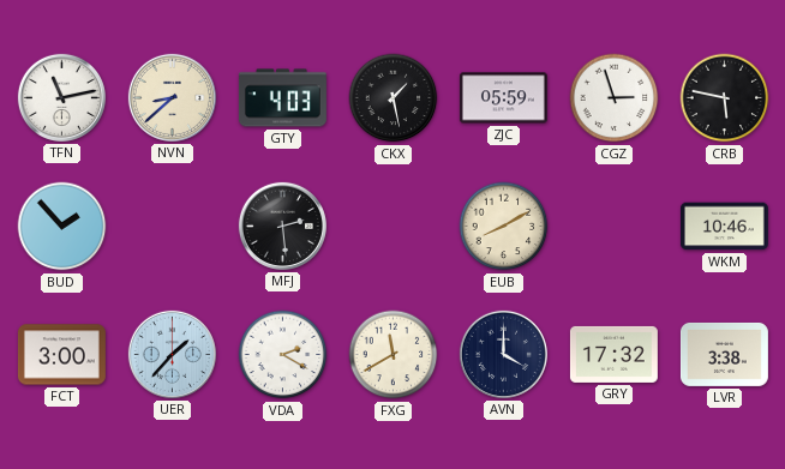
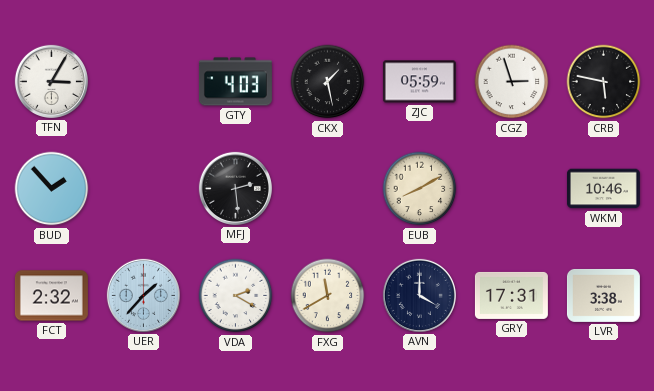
TFN: 11:13 -> 3:05
NVN: 8:38 -> none
FCT: 3:00 -> 2:32
GRY: 17:32 -> 17:31
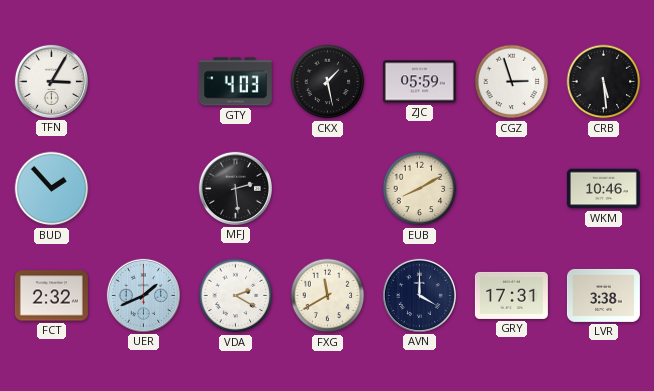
CRB: 5:47 -> 5:29
UER: 1:37 -> 1:41
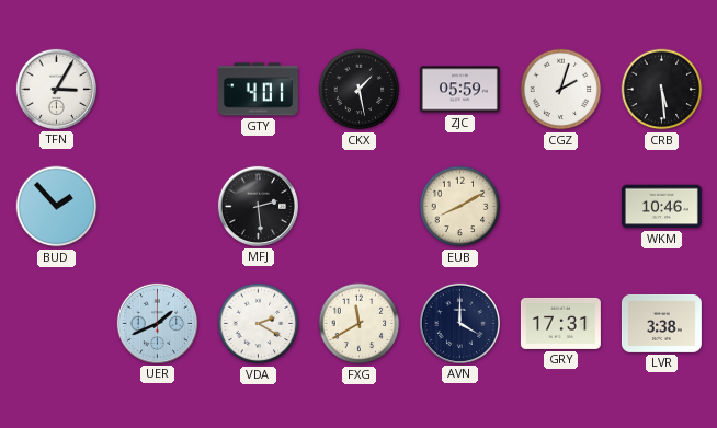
GTY: 4:03 -> 4:01
CGZ: 2:57 -> 2:03
FCT: 2:32 -> none
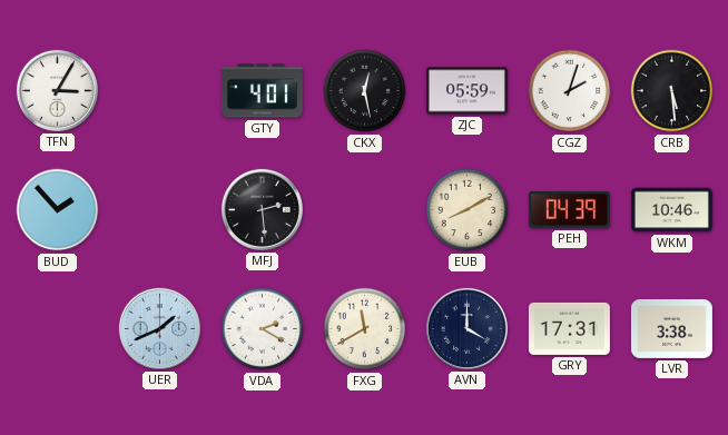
CKX: 1:28 -> 12:28
PEH: none -> 04:39
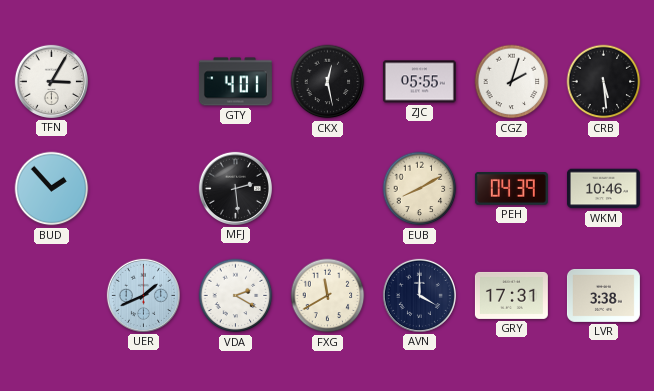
ZJC: 05:59 -> 05:55
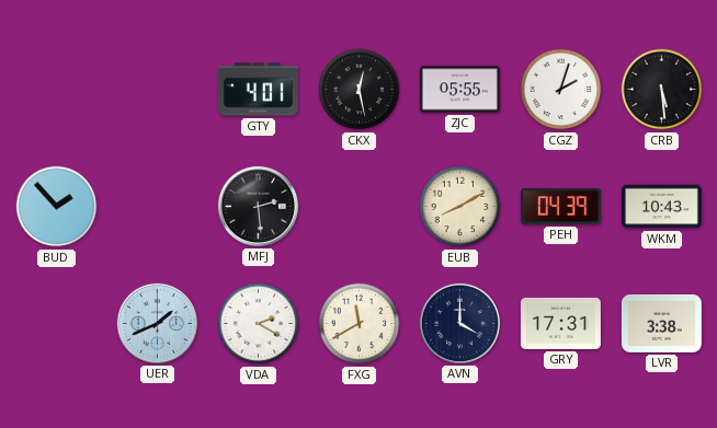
TFN: 3:05 -> none
WKM: 10:46 -> 10:43
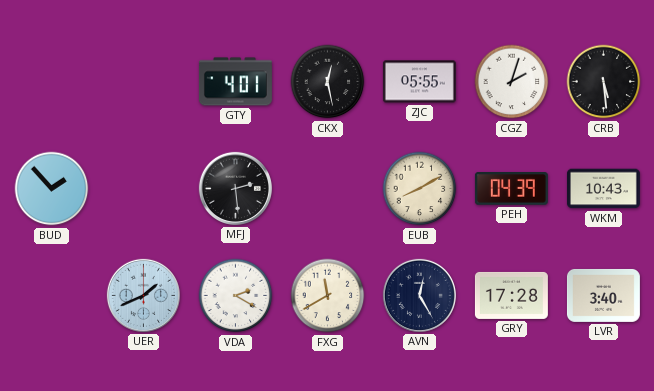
AVN: 4:00 -> 12:25
GRY: 17:31 -> 17:28
LVR: 3:38 -> 3:40
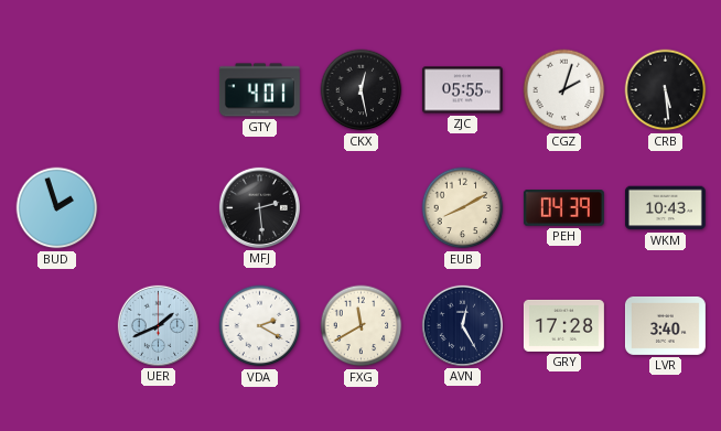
BUD: 1:53 -> 1:57
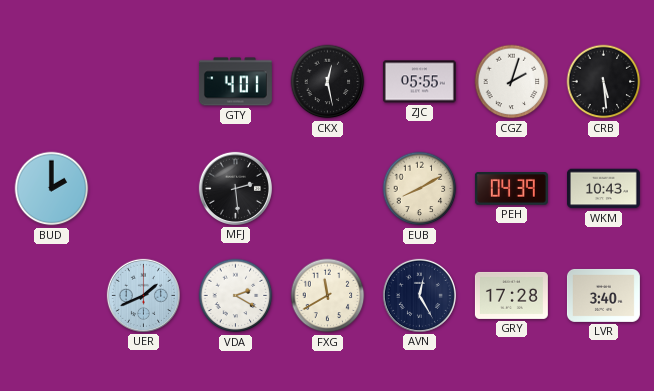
BUD: 1:57 -> 2:00
